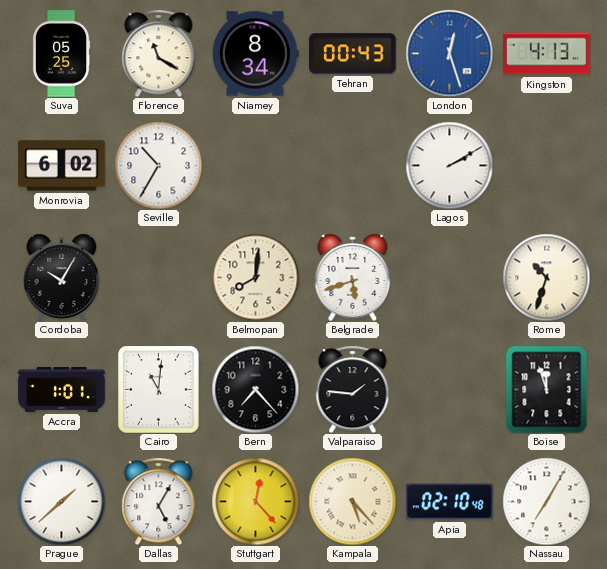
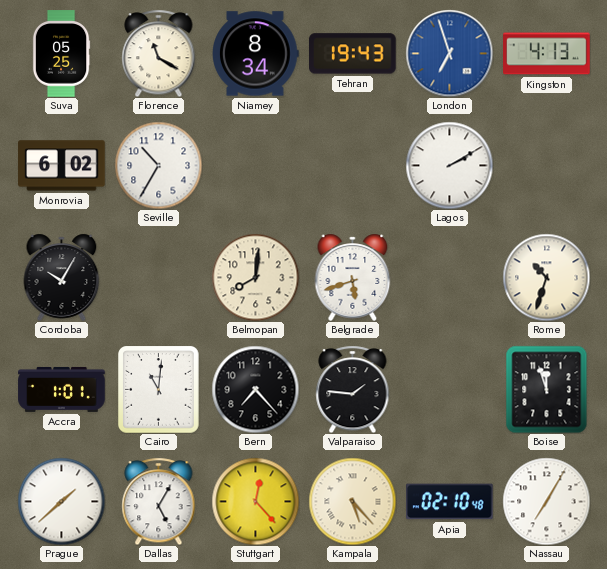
Tehran: 00:43 -> 19:43
London: 12:27 -> 6:57
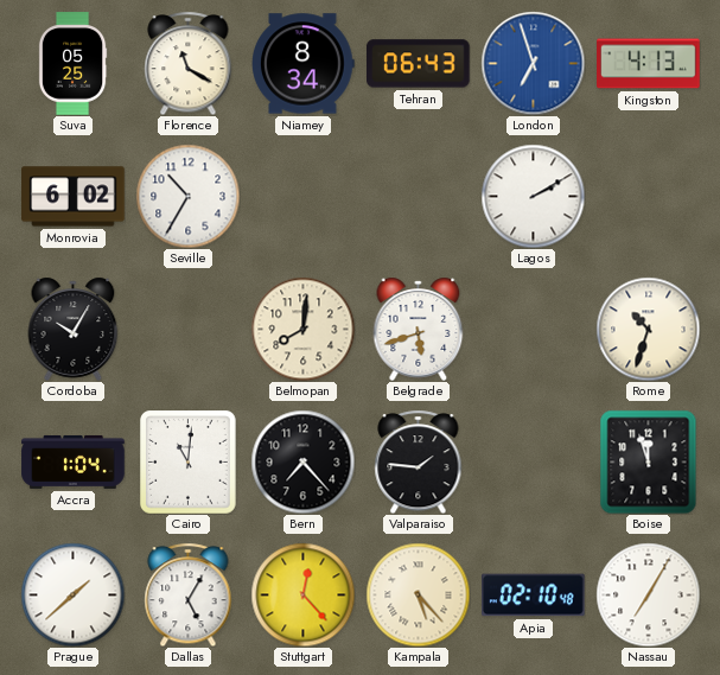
Tehran: 19:43 -> 06:43
Accra: 1:01 -> 1:04
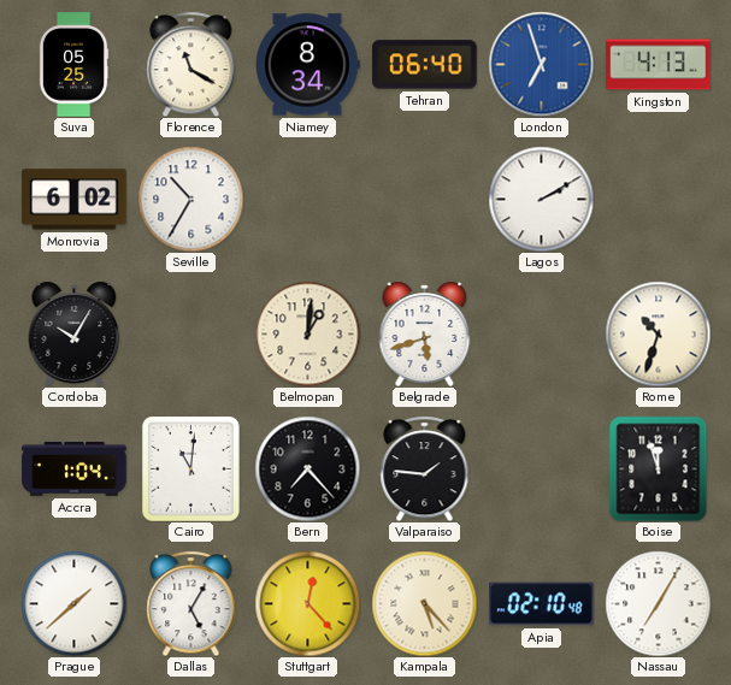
Tehran: 06:43 -> 06:40
Belmopan: 8:01 -> 1:01
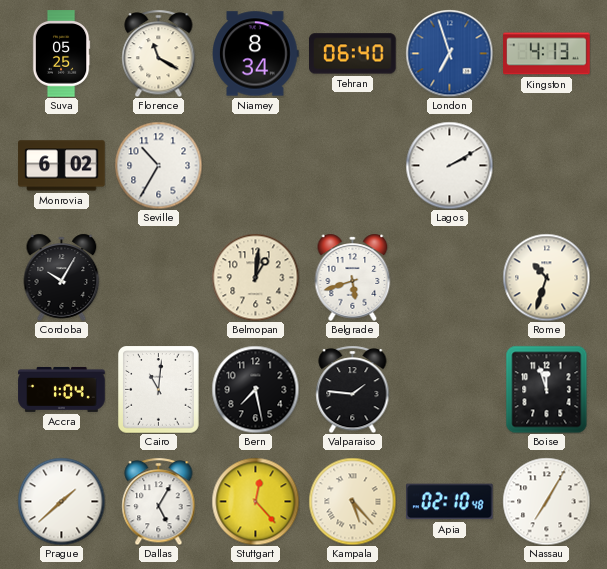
Bern: 7:23 -> 7:28
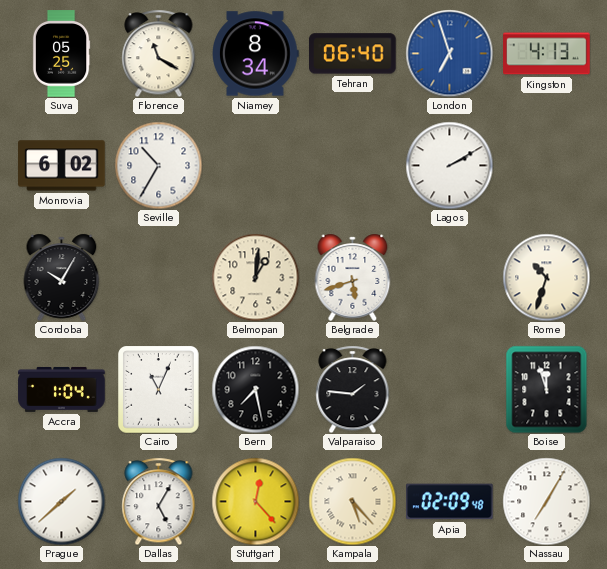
Cairo: 11:01 -> 11:04
Apia: 02:10 -> 02:09
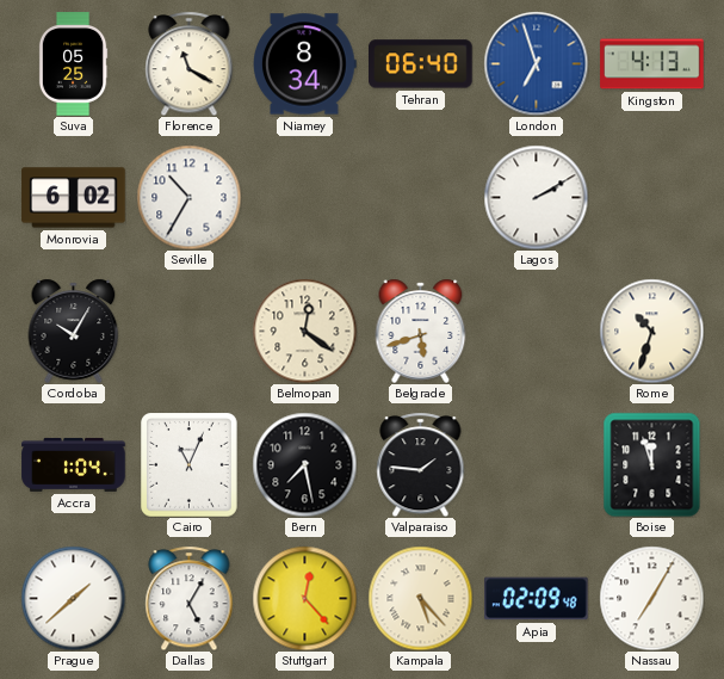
Belmopan: 1:01 -> 12:21
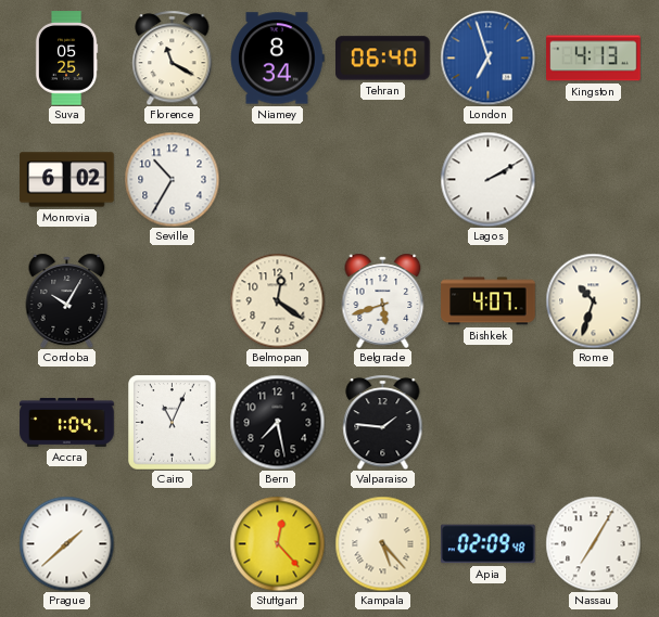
Bishkek: none -> 4:07
Boise: 11:57 -> none
Dallas: 5:05 -> none
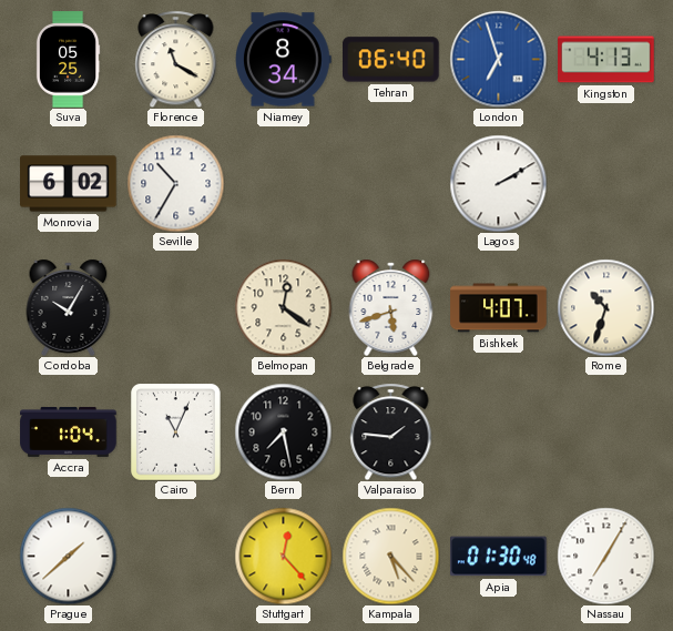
Apia: 02:09 -> 01:30
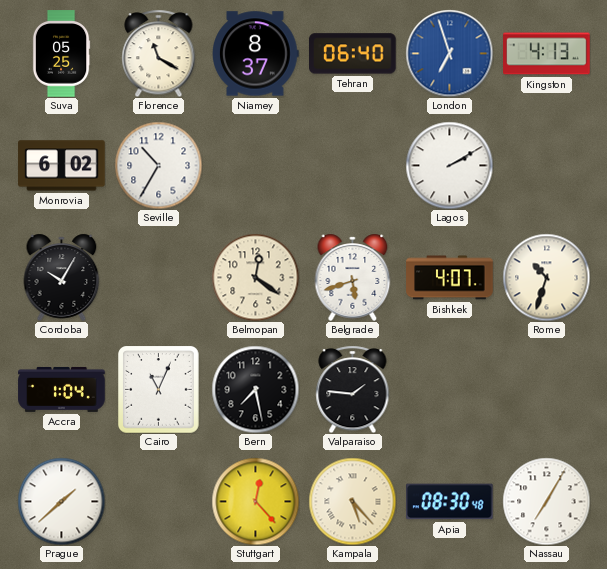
Niamey: 8:34 -> 8:37
Apia: 01:30 -> 08:30
